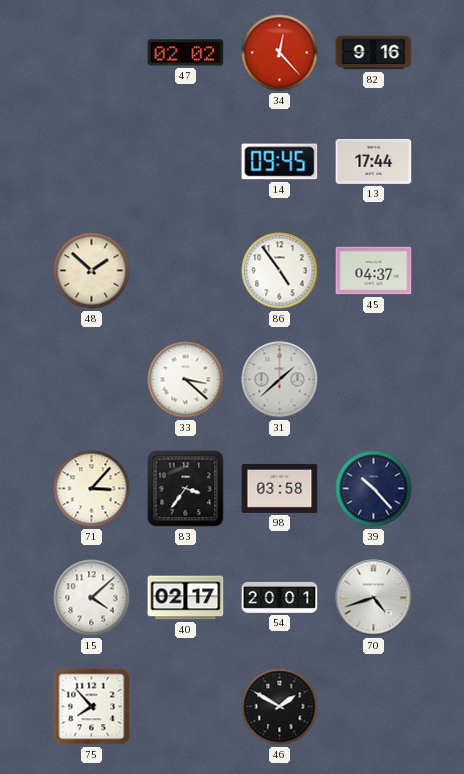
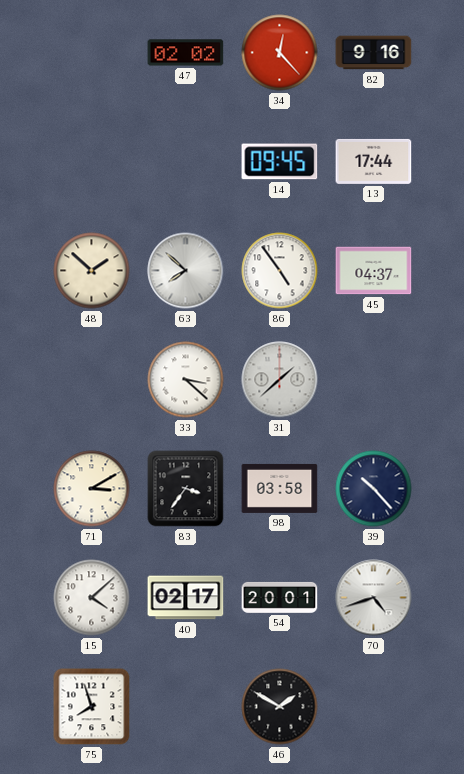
63: none -> 7:52
71: 3:07 -> 3:10
75: 7:53 -> 7:57
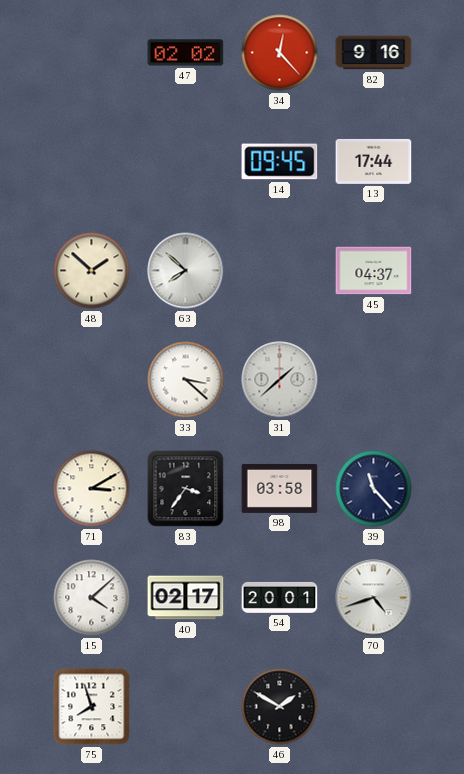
86: 4:54 -> none
39: 10:23 -> 11:23
